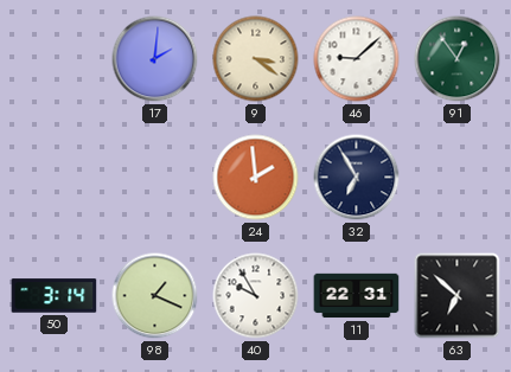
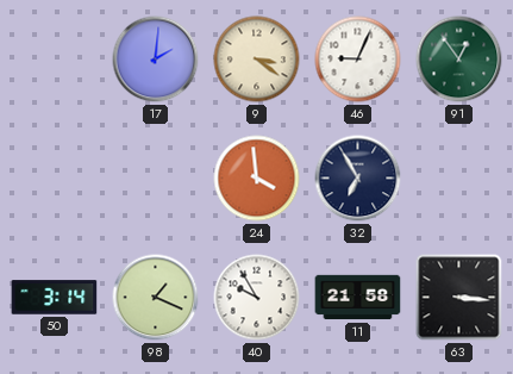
46: 9:08 -> 9:04
24: 1:59 -> 3:59
11: 22:31 -> 21:58
63: 6:52 -> 3:16
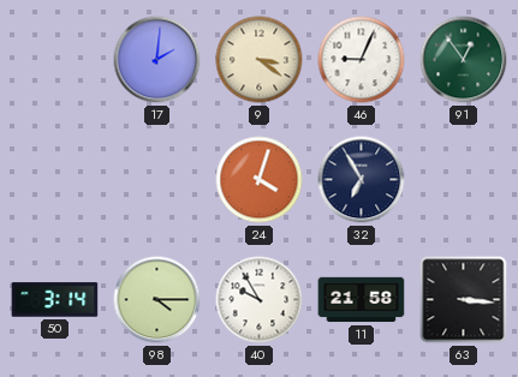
24: 3:59 -> 4:03
98: 1:19 -> 4:15
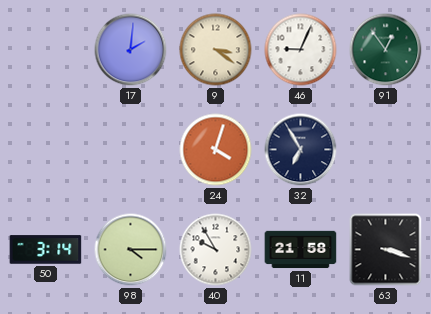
63: 3:16 -> 3:18
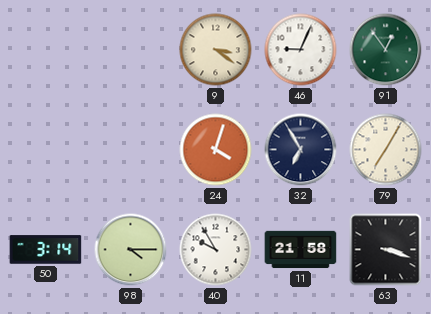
17: 2:01 -> none
79: none -> 7:05
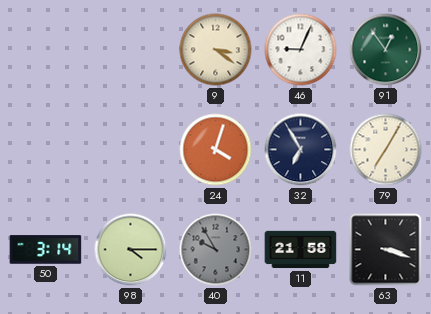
40 dial: white -> grey
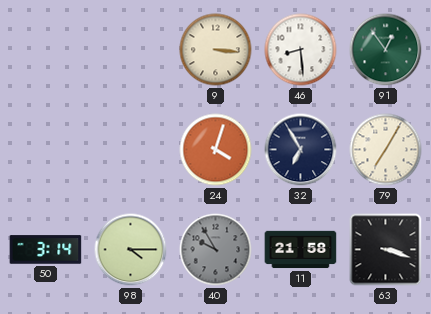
9: 3:21 -> 3:16
46: 9:04 -> 8:29
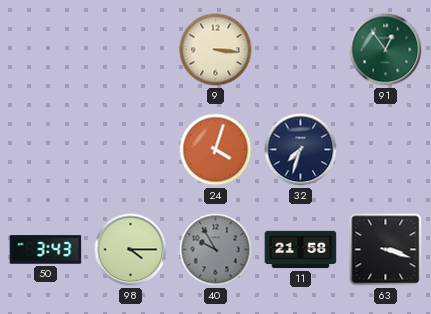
46: 8:29 -> none
32: 6:55 -> 7:33
79: 7:05 -> none
50: 3:14 -> 3:43
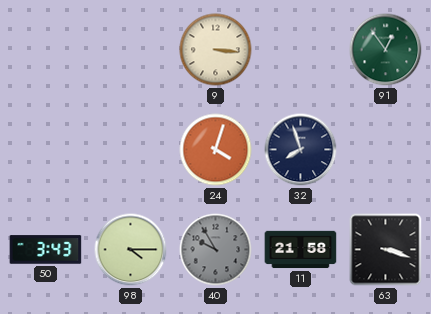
32: 7:33 -> 7:57
